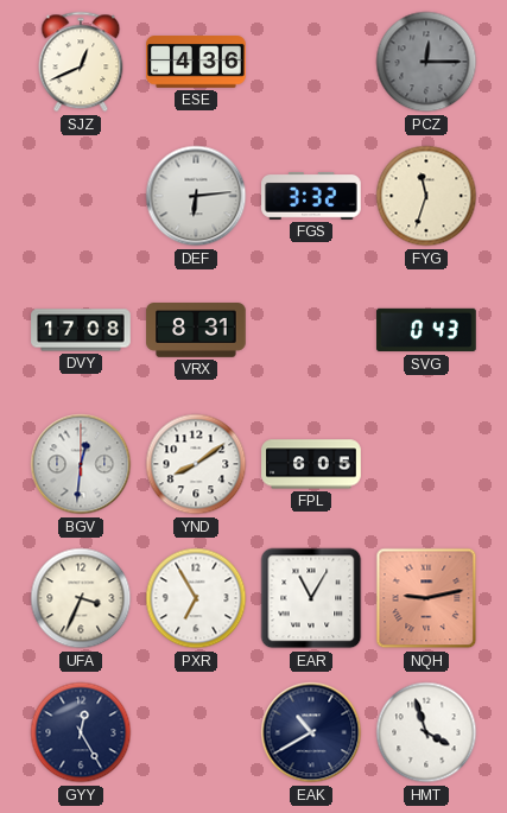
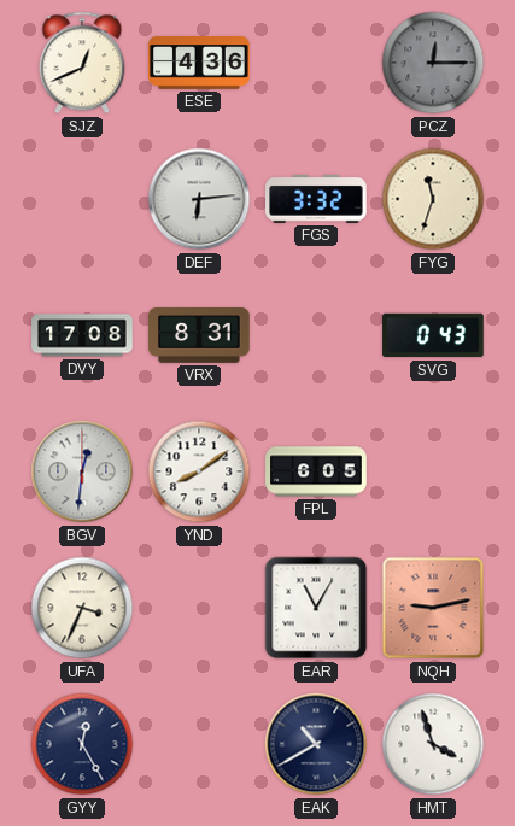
PXR: 6:55 -> none
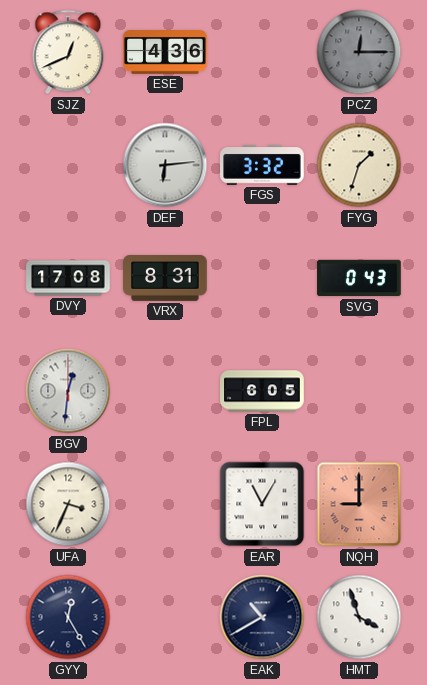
FYG: 11:33 -> 1:33
YND: 8:09 -> none
NQH: 9:13 -> 9:00
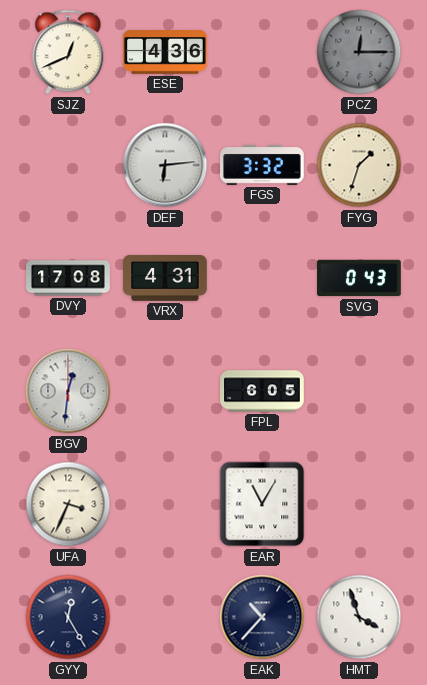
VRX: 8:31 -> 4:31
NQH: 9:00 -> none
EAK: 10:40 -> 10:37
